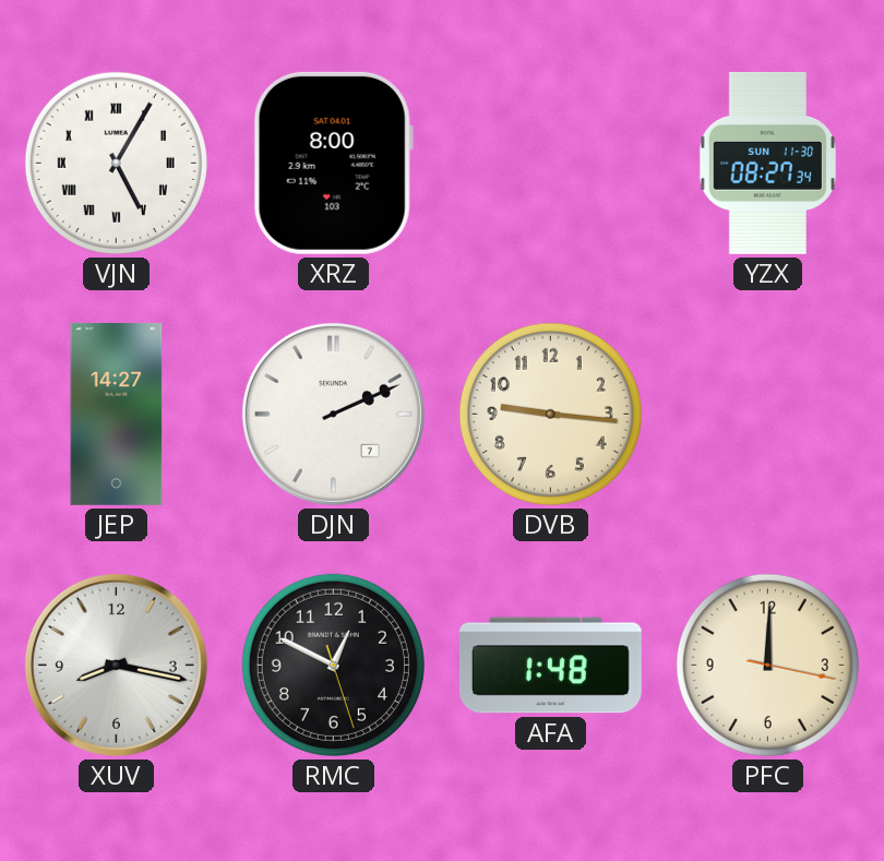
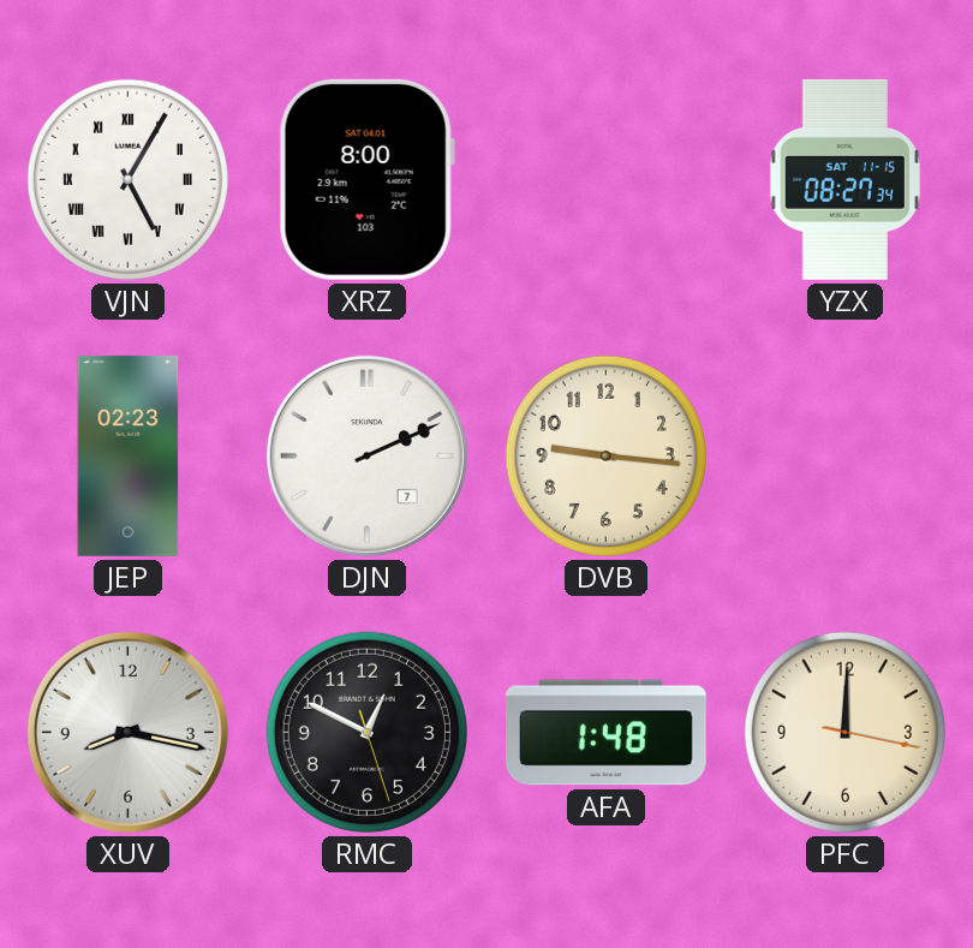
YZX date: SUN 11-30 -> SAT 11-15
JEP: 14:27 -> 02:23
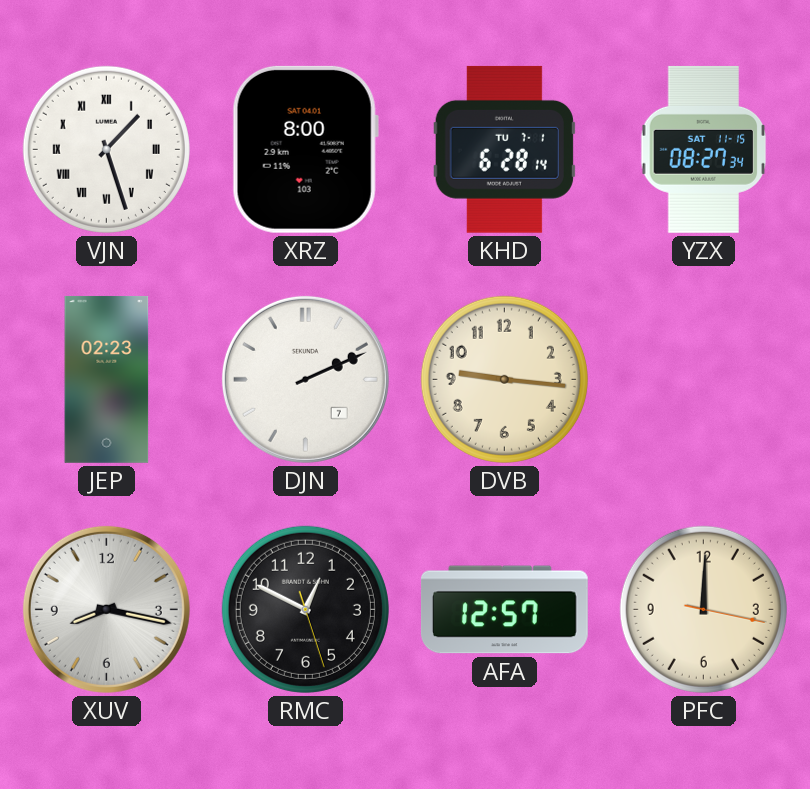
VJN: 5:05 -> 1:27
KHD: none -> 6:28
AFA: 1:48 -> 12:57
